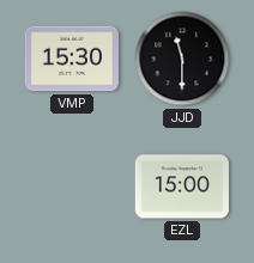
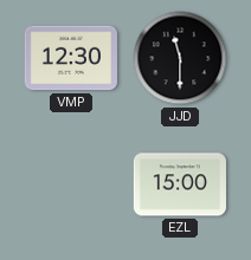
VMP: 15:30 -> 12:30
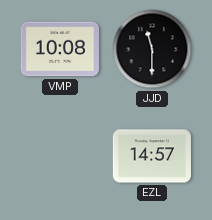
VMP: 12:30 -> 10:08
EZL: 15:00 -> 14:57
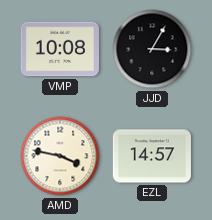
JJD: 11:30 -> 3:05
AMD: none -> 3:47
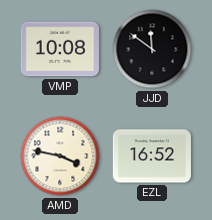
JJD: 3:05 -> 11:51
EZL: 14:57 -> 16:52
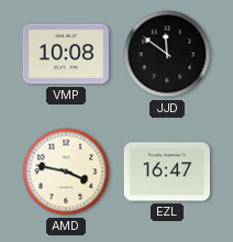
EZL: 16:52 -> 16:47
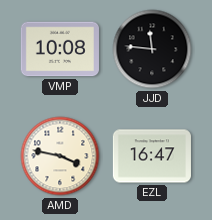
JJD: 11:51 -> 11:46
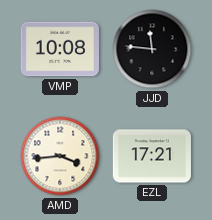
AMD: 3:47 -> 3:44
EZL: 16:47 -> 17:21
